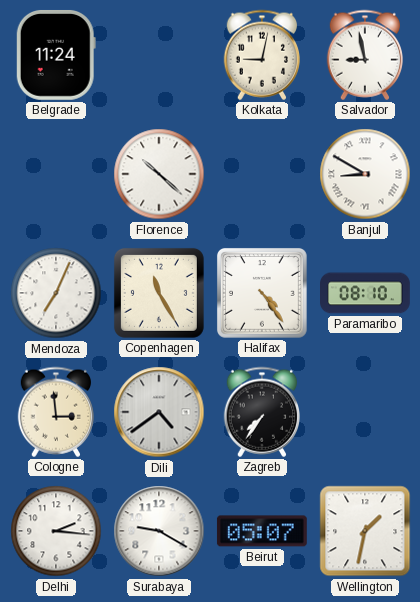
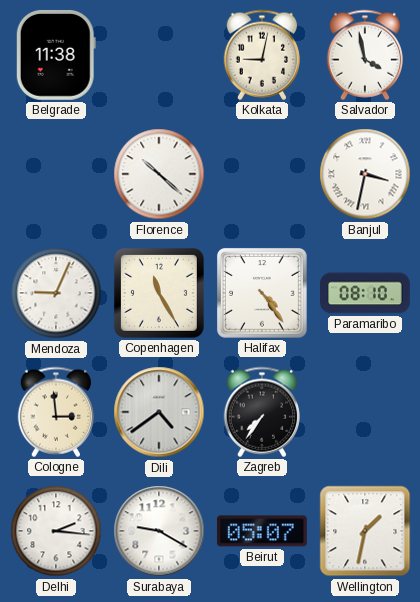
Belgrade: 11:24 -> 11:38
Salvador: 8:58 -> 3:58
Banjul: 8:50 -> 3:32
Mendoza: 7:04 -> 9:04
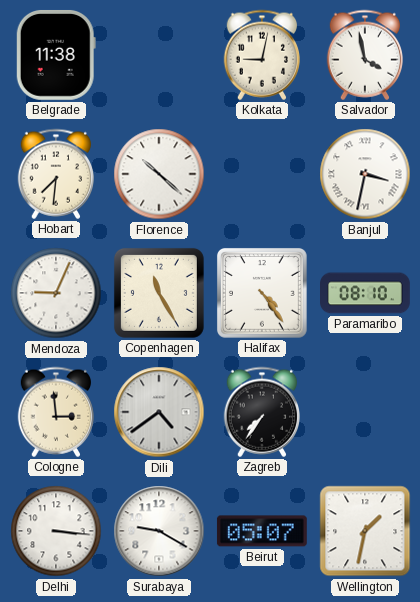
Hobart: none -> 7:31
Delhi: 2:16 -> 3:16
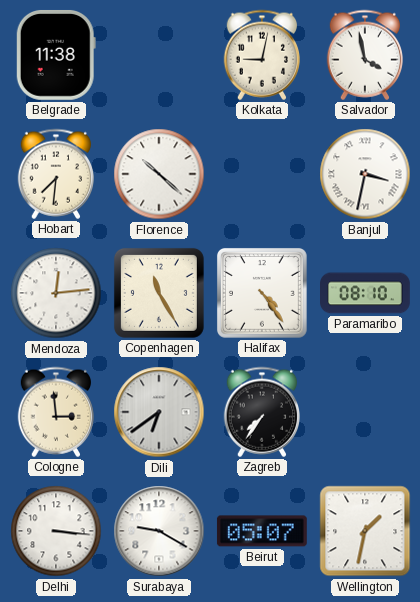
Mendoza: 9:04 -> 12:14
Dili: 4:39 -> 6:39
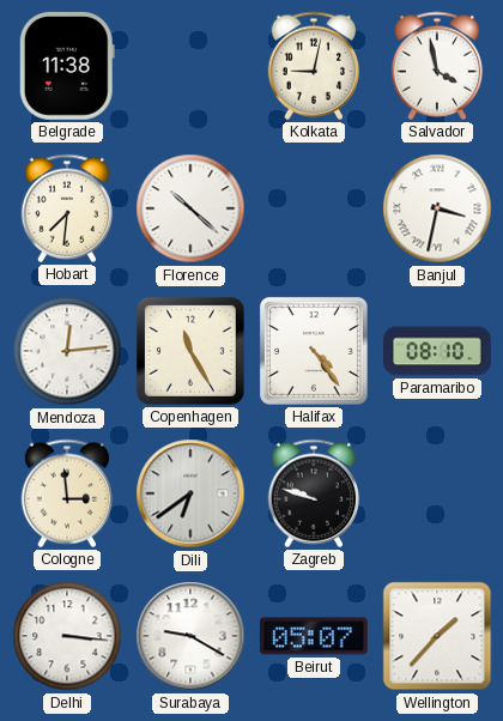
Zagreb: 7:36 -> 9:48
Wellington: 1:32 -> 1:37
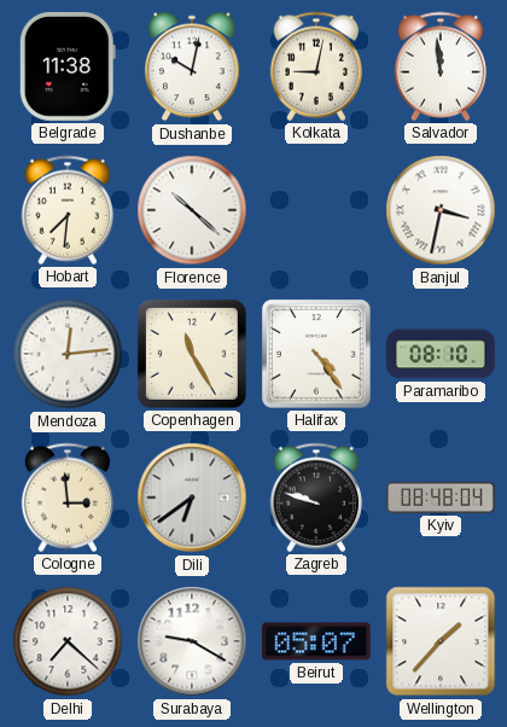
Dushanbe: none -> 10:02
Salvador: 3:58 -> 11:59
Kyiv: none -> 08:48
Delhi: 3:16 -> 7:22
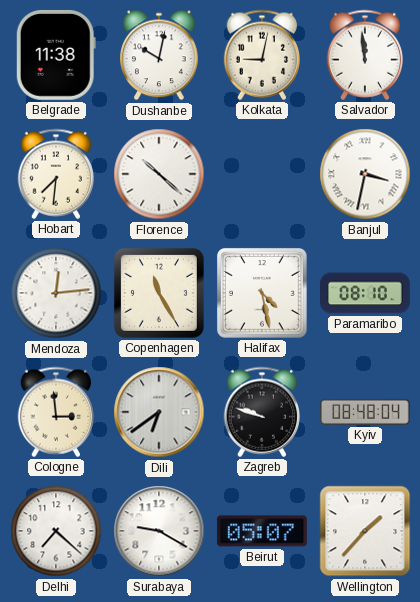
Halifax: 4:24 -> 4:28
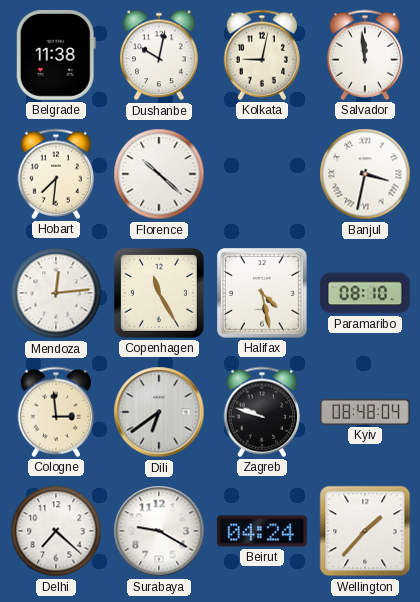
Beirut: 05:07 -> 04:24
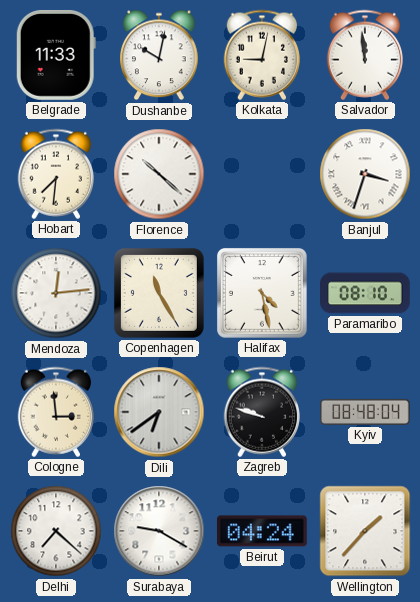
Belgrade: 11:38 -> 11:33
Banjul: 3:32 -> 3:33
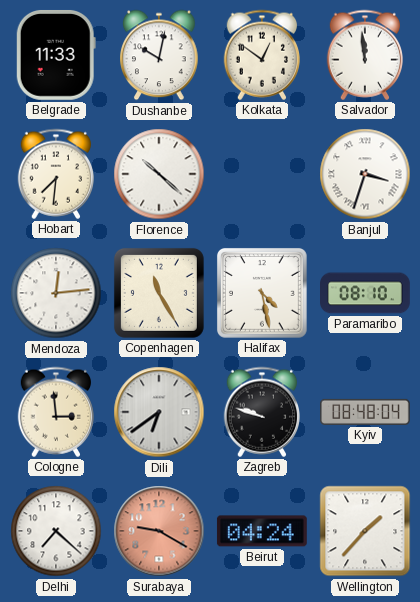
Kolkata: 9:02 -> 12:51
Surabaya dial: white -> salmon
